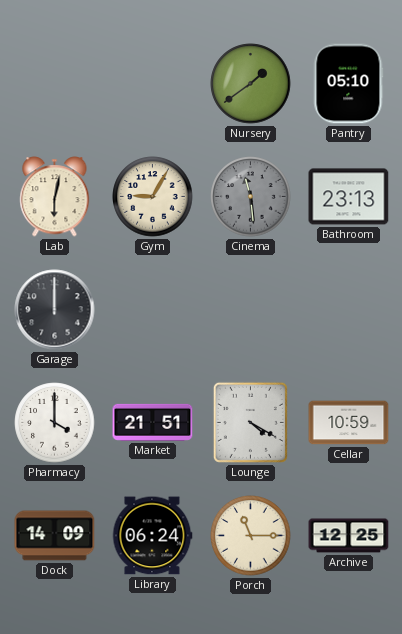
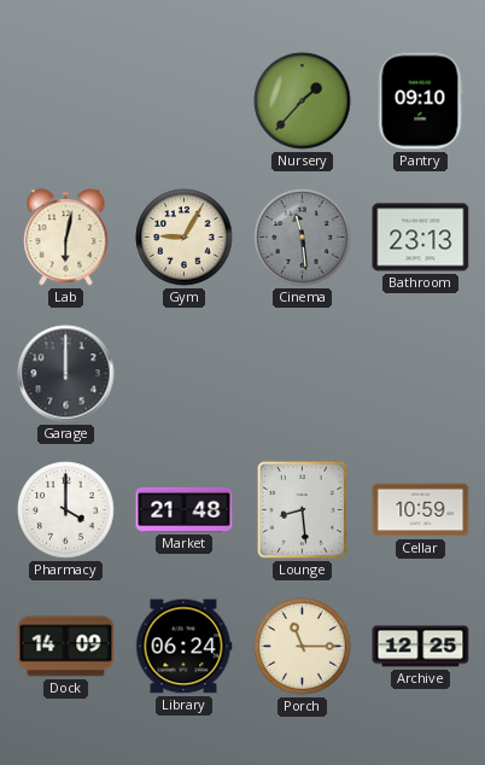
Nursery: 1:39 -> 1:37
Pantry: 05:10 -> 09:10
Market: 21:51 -> 21:48
Lounge: 4:20 -> 8:29
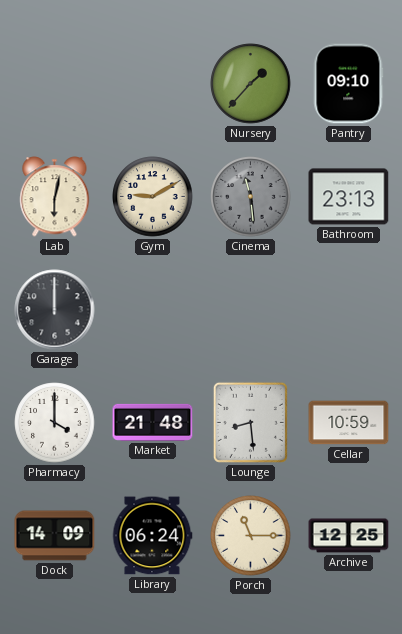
Gym: 9:05 -> 9:10
